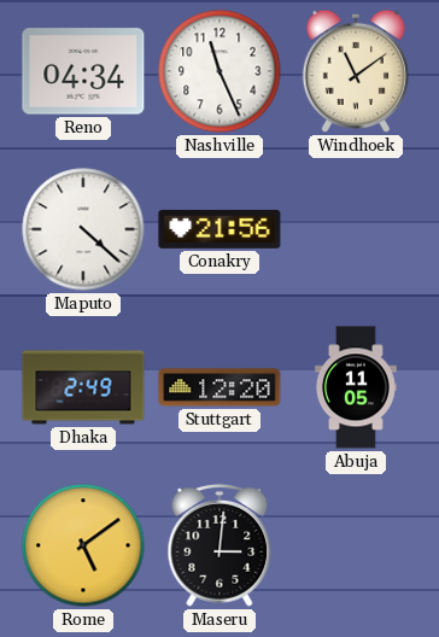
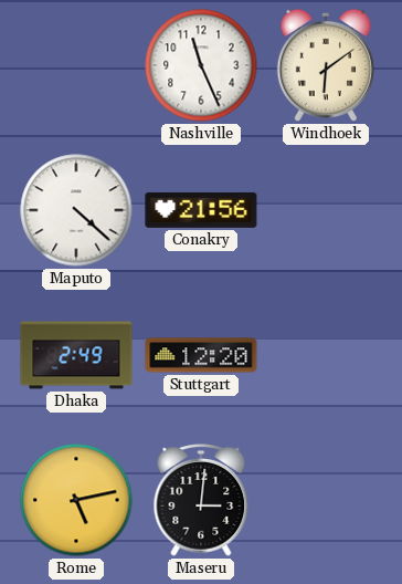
Reno: 04:34 -> none
Windhoek: 11:09 -> 6:09
Abuja: 11:05 -> none
Rome: 5:09 -> 5:13
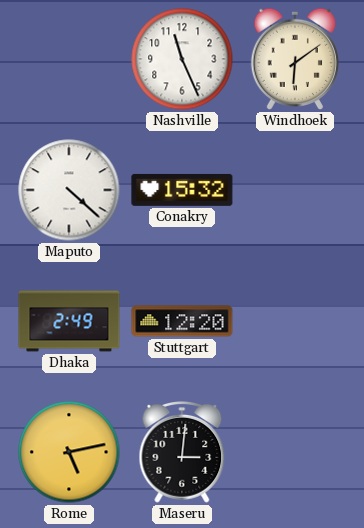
Conakry: 21:56 -> 15:32
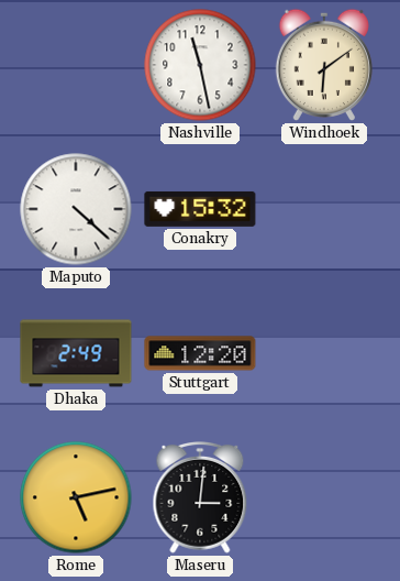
Nashville: 11:26 -> 11:28
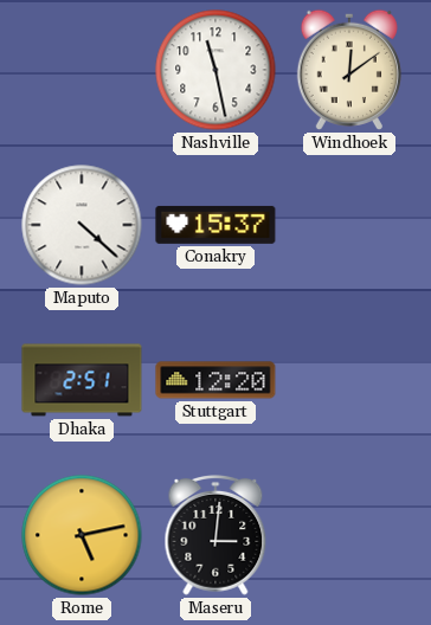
Windhoek: 6:09 -> 12:09
Conakry: 15:32 -> 15:37
Dhaka: 2:49 -> 2:51
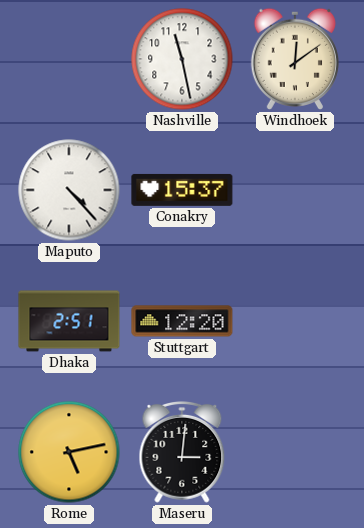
Maputo: 4:22 -> 4:23
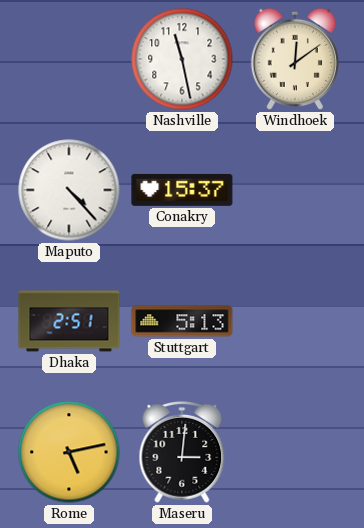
Stuttgart: 12:20 -> 5:13
